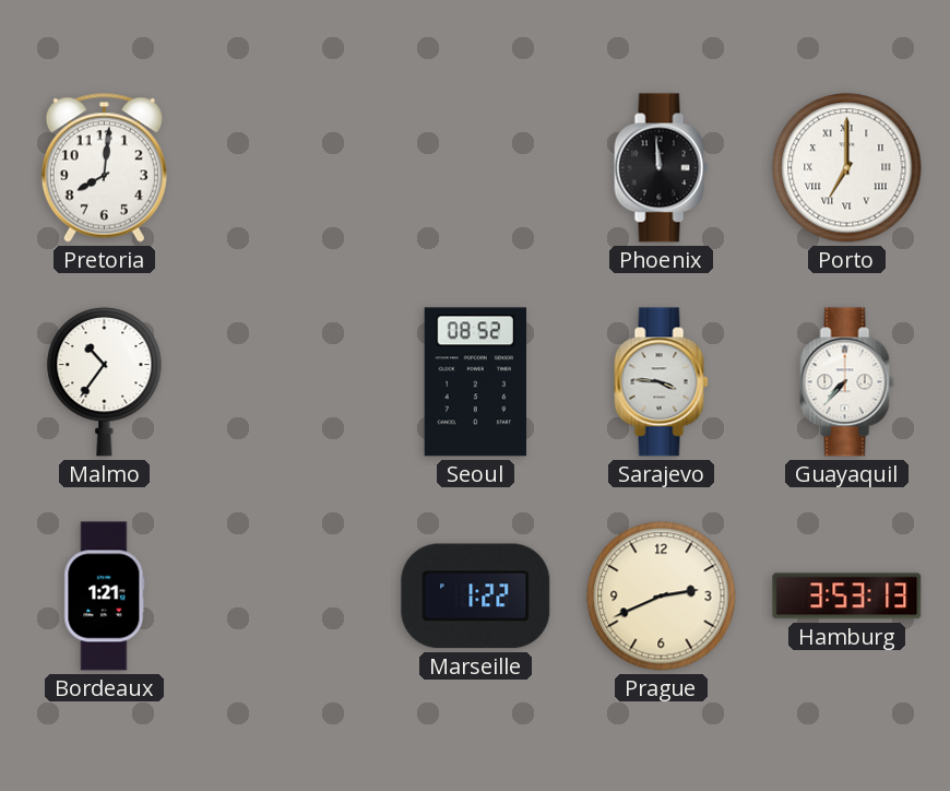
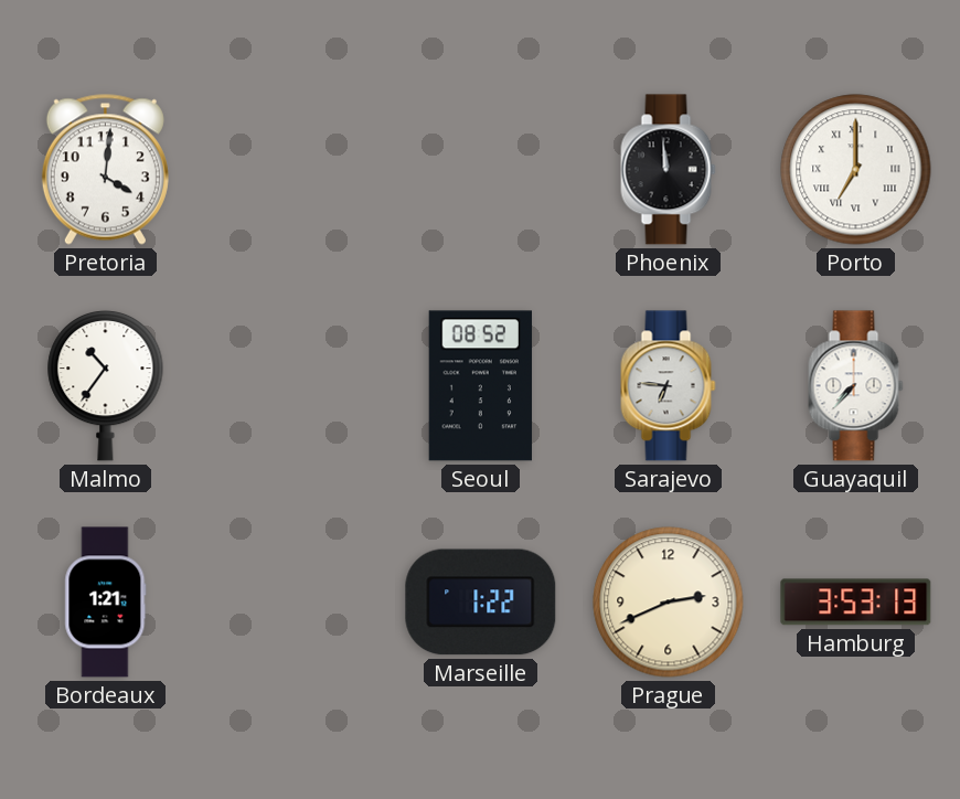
Pretoria: 8:01 -> 4:01
Sarajevo: 3:46 -> 6:46
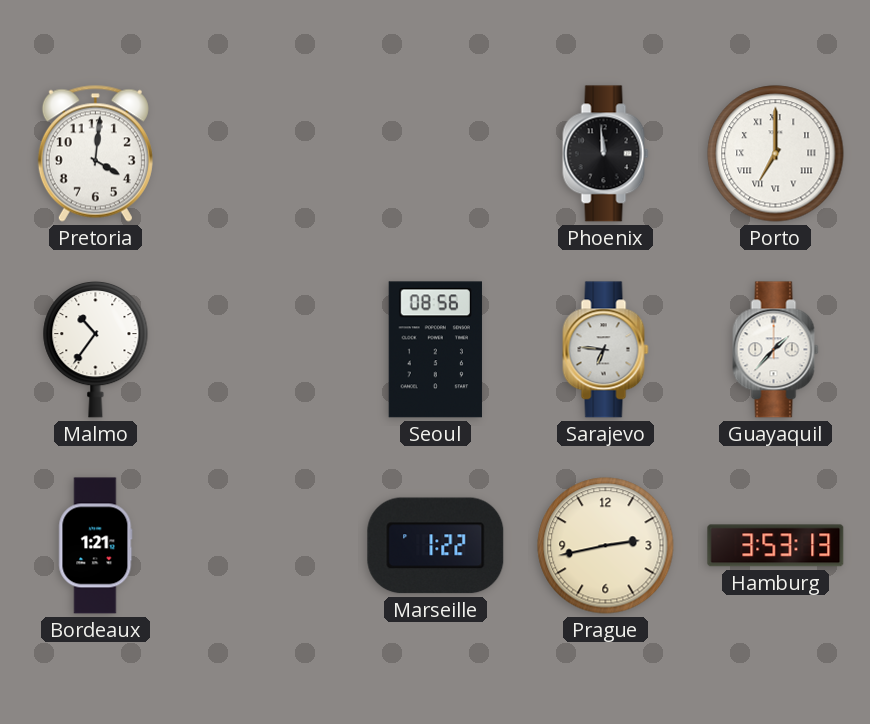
Seoul: 08:52 -> 08:56
Guayaquil: 7:37 -> 1:37
Prague: 2:41 -> 2:43
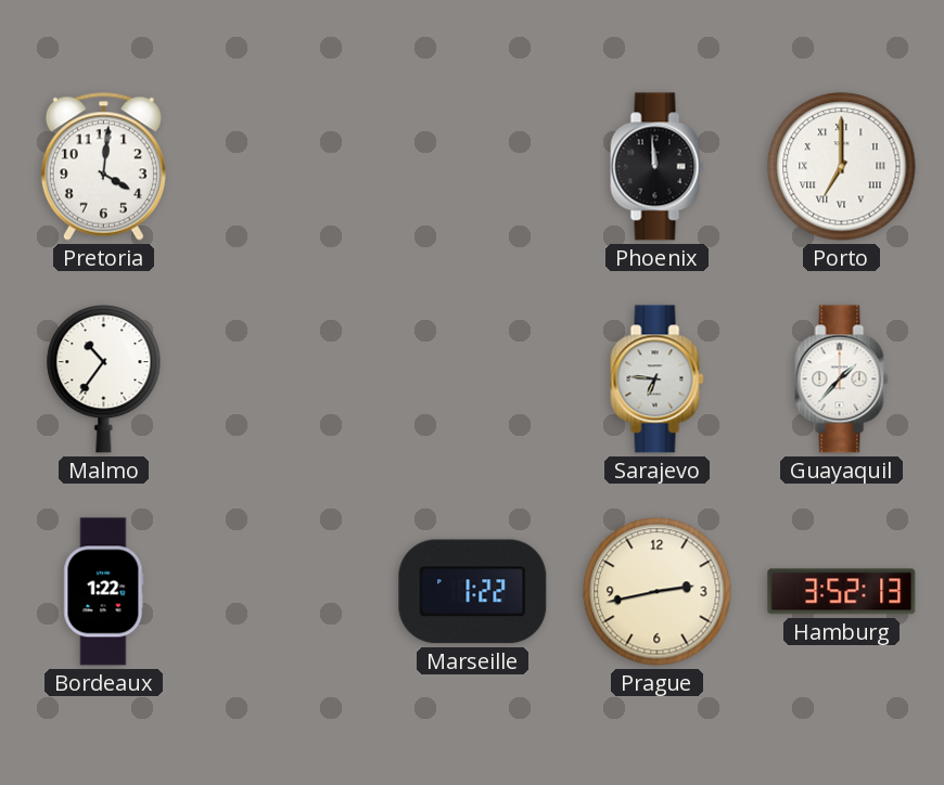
Seoul: 08:56 -> none
Bordeaux: 1:21 -> 1:22
Hamburg: 3:53 -> 3:52
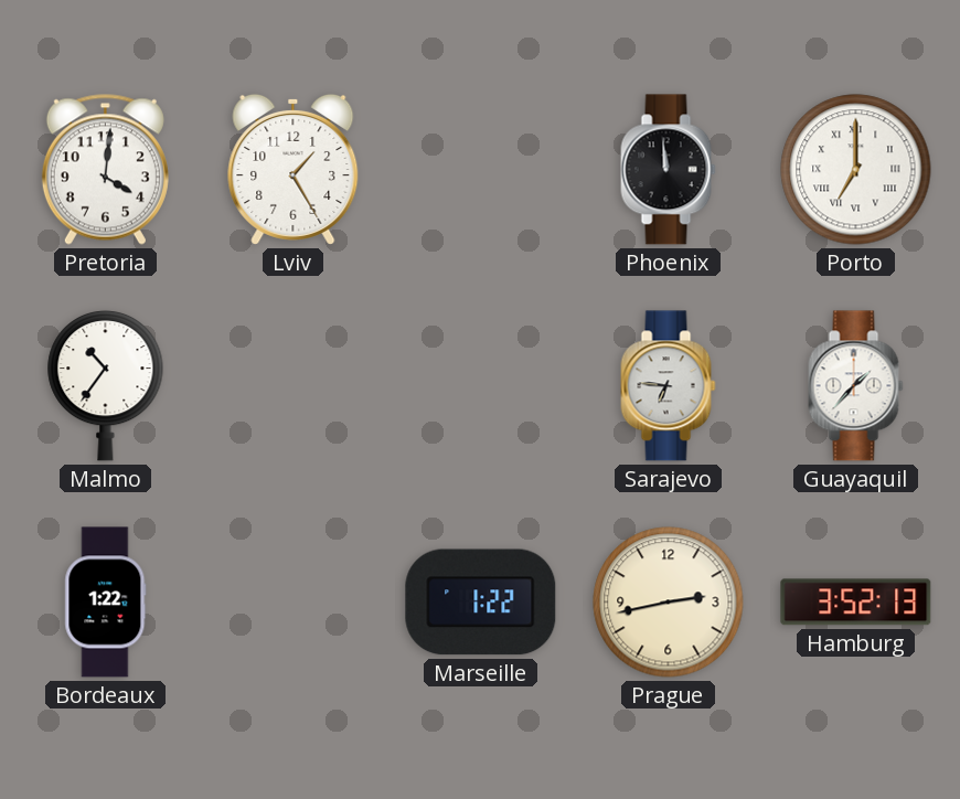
Lviv: none -> 1:25
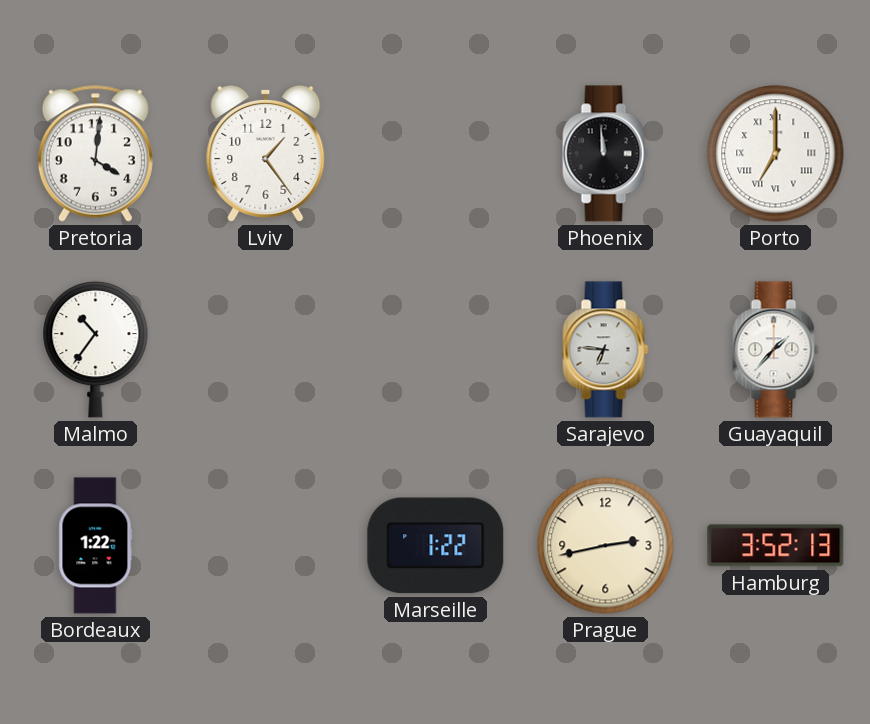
Lviv: 1:25 -> 1:24
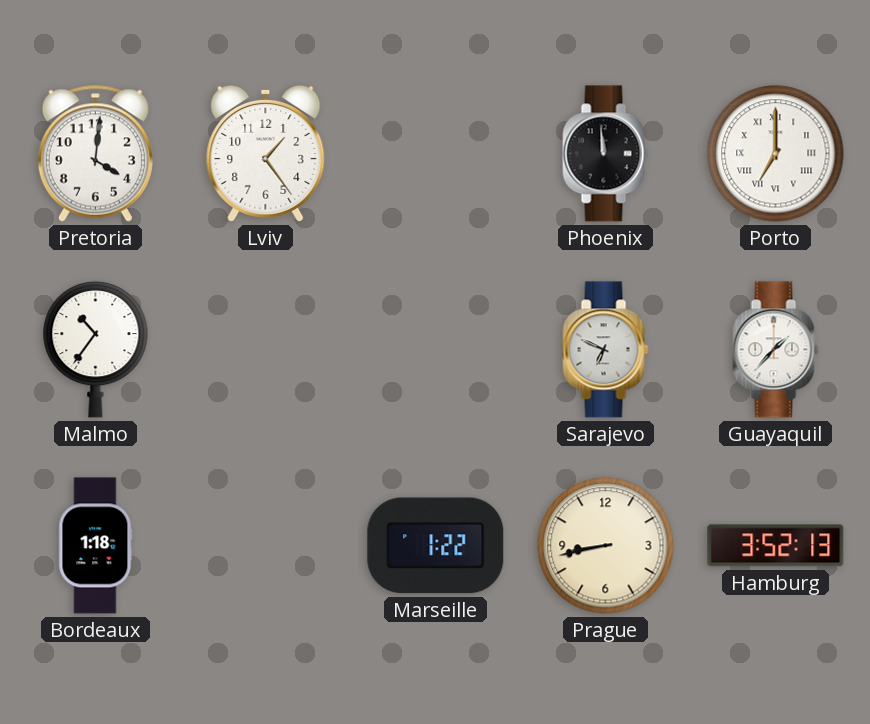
Sarajevo: 6:46 -> 6:49
Bordeaux: 1:22 -> 1:18
Prague: 2:43 -> 8:43
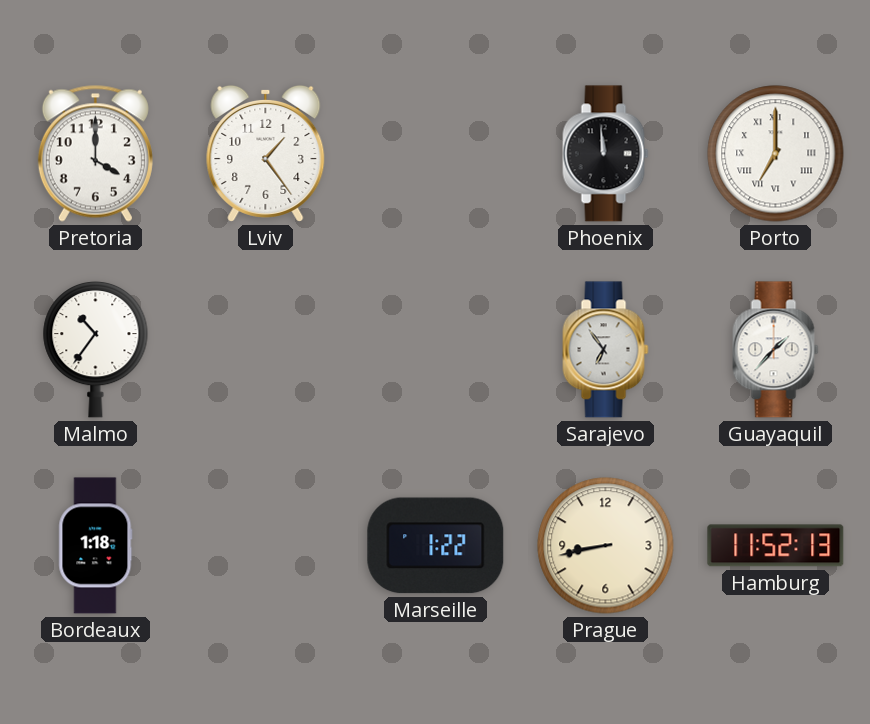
Pretoria: 4:01 -> 4:00
Sarajevo: 6:49 -> 6:54
Hamburg: 3:52 -> 11:52
